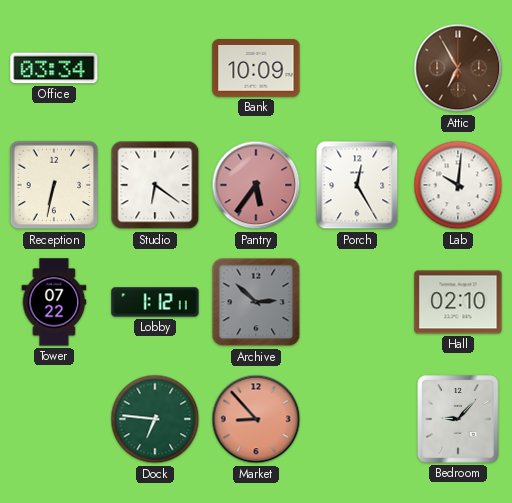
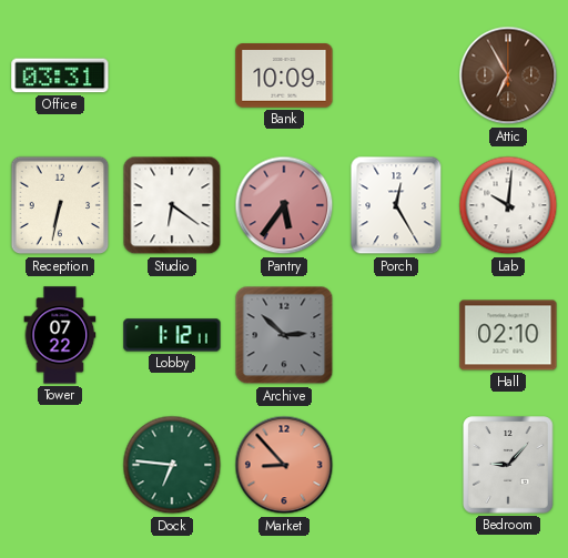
Office: 03:34 -> 03:31
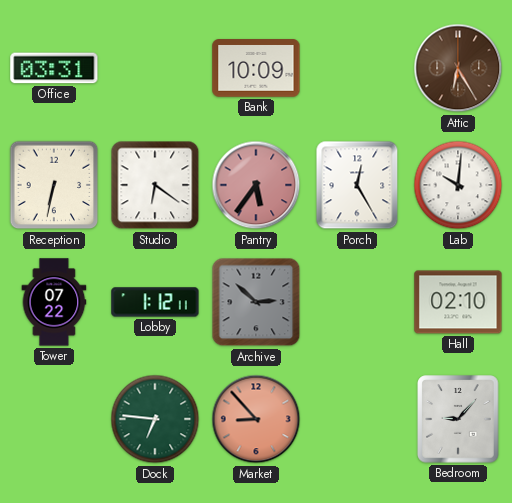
Attic: 6:55 -> 6:25
